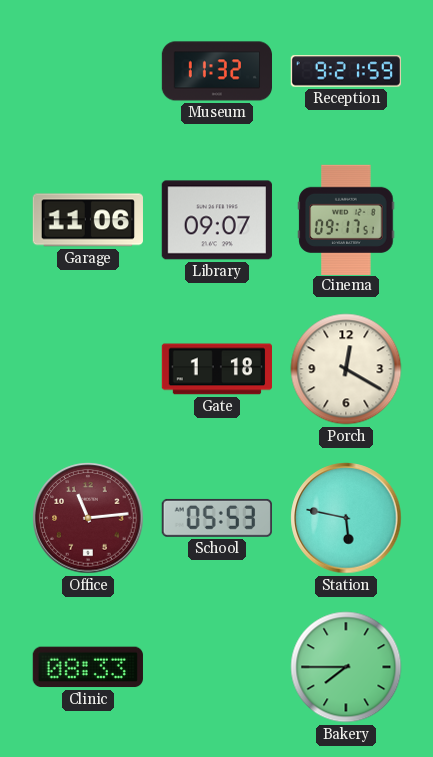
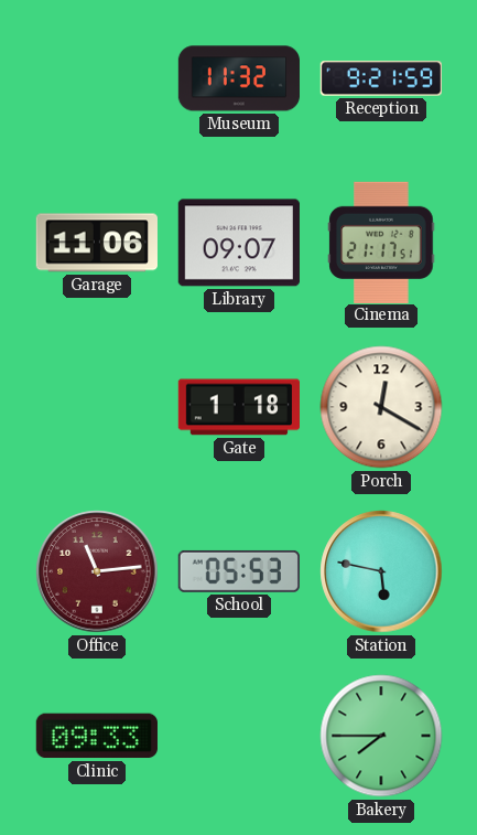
Cinema: 09:17 -> 21:17
Clinic: 08:33 -> 09:33
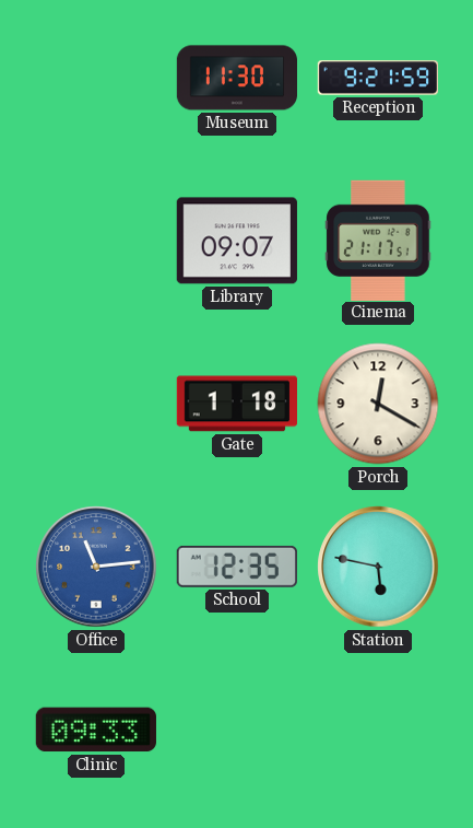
Museum: 11:32 -> 11:30
Garage: 11:06 -> none
Office dial: burgundy -> blue
School: 05:53 -> 12:35
Bakery: 7:45 -> none
